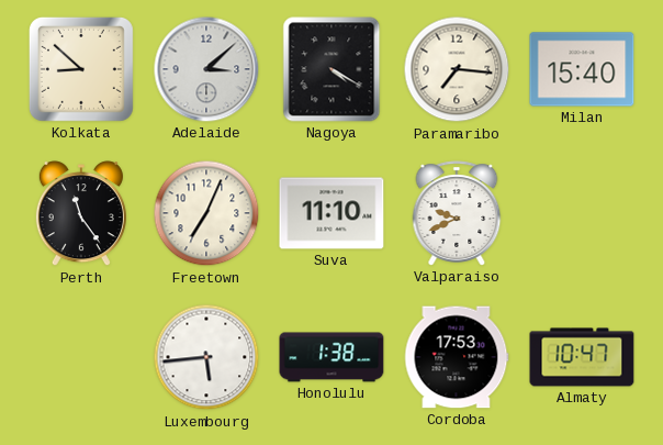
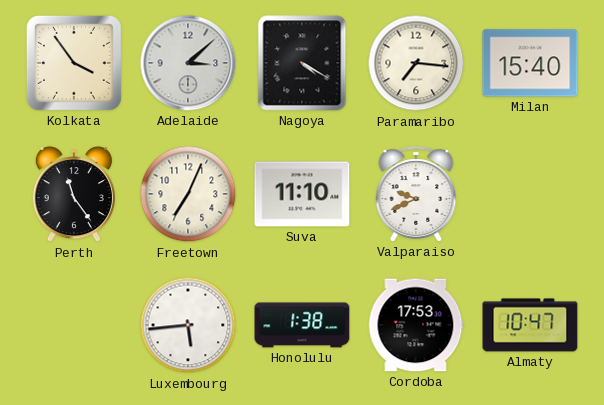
Kolkata: 8:52 -> 3:54
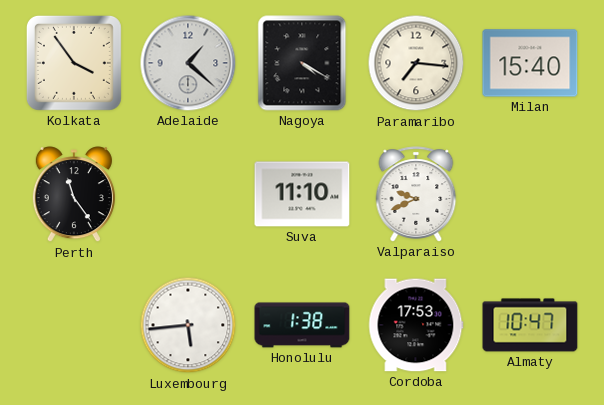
Adelaide: 3:08 -> 1:22
Freetown: 7:04 -> none
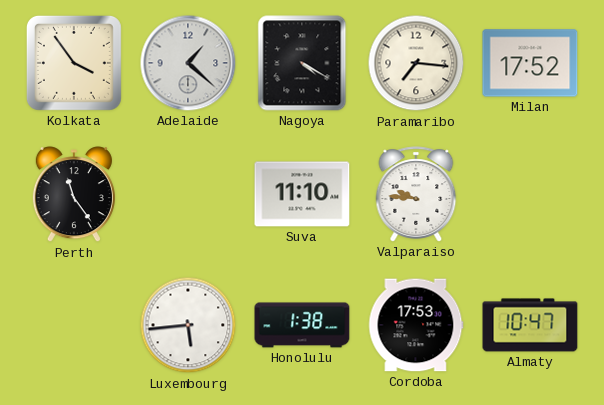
Milan: 15:40 -> 17:52
Valparaiso: 9:41 -> 9:46
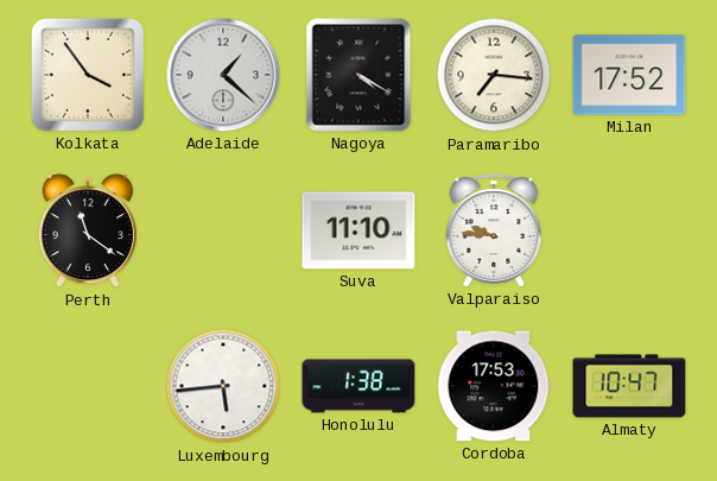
Perth: 11:24 -> 11:21
